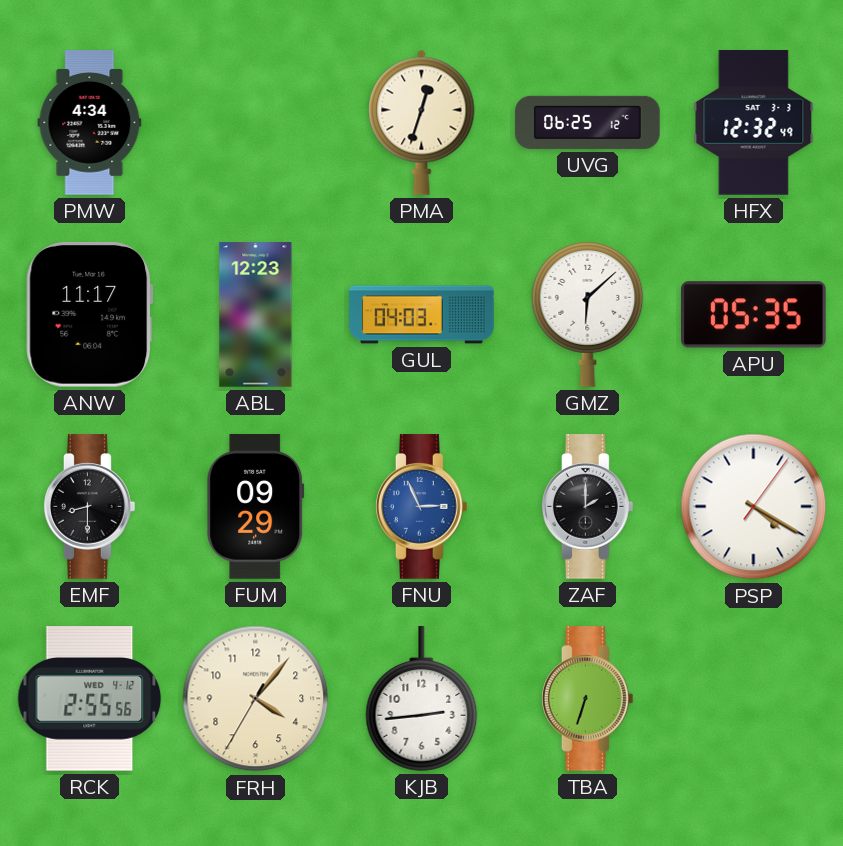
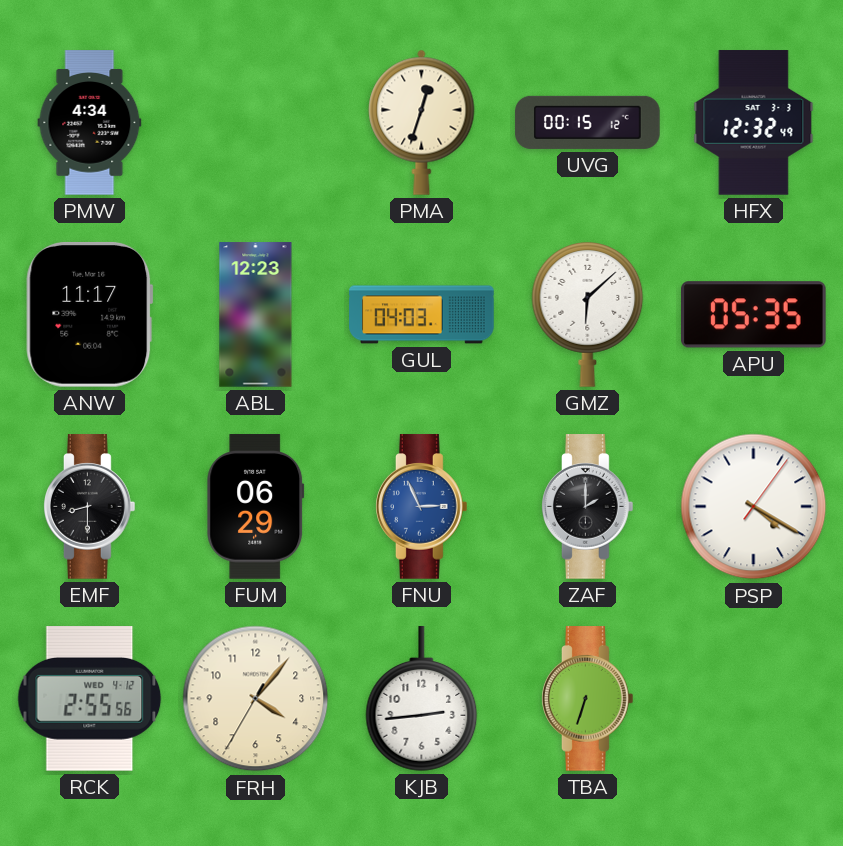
UVG: 06:25 -> 00:15
FUM: 09:29 -> 06:29
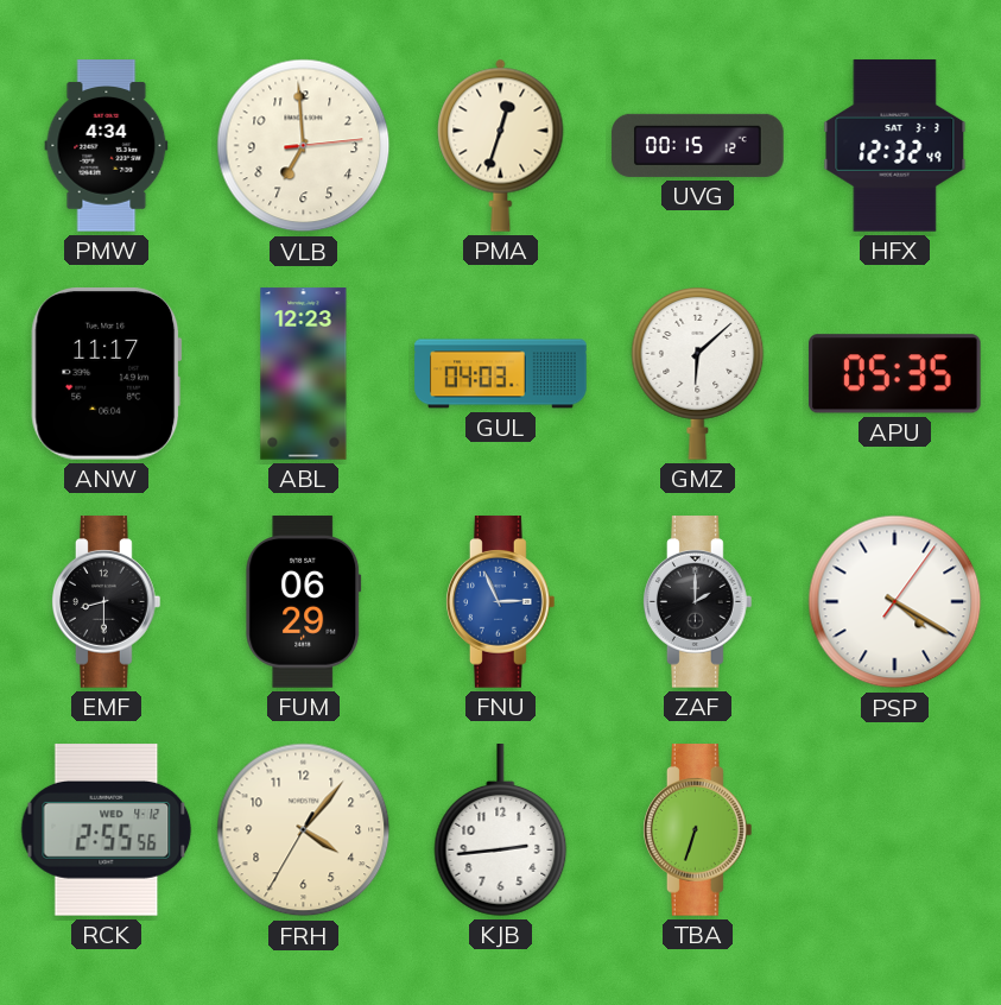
VLB: none -> 6:59
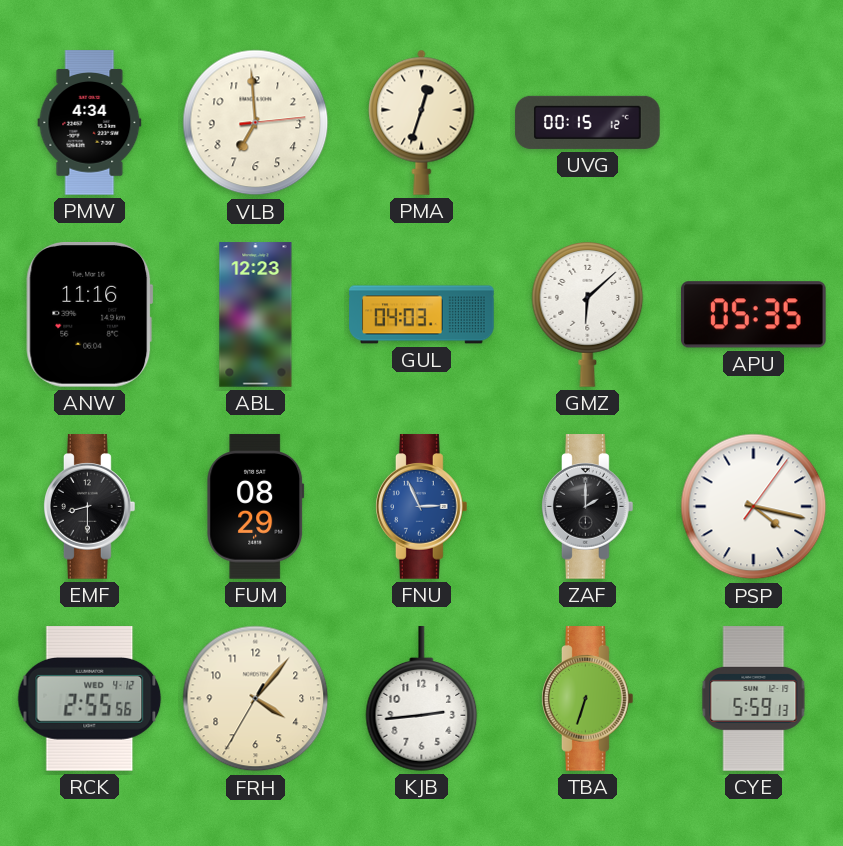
HFX: 12:32 -> none
ANW: 11:17 -> 11:16
FUM: 06:29 -> 08:29
PSP: 4:20 -> 4:17
CYE: none -> 5:59
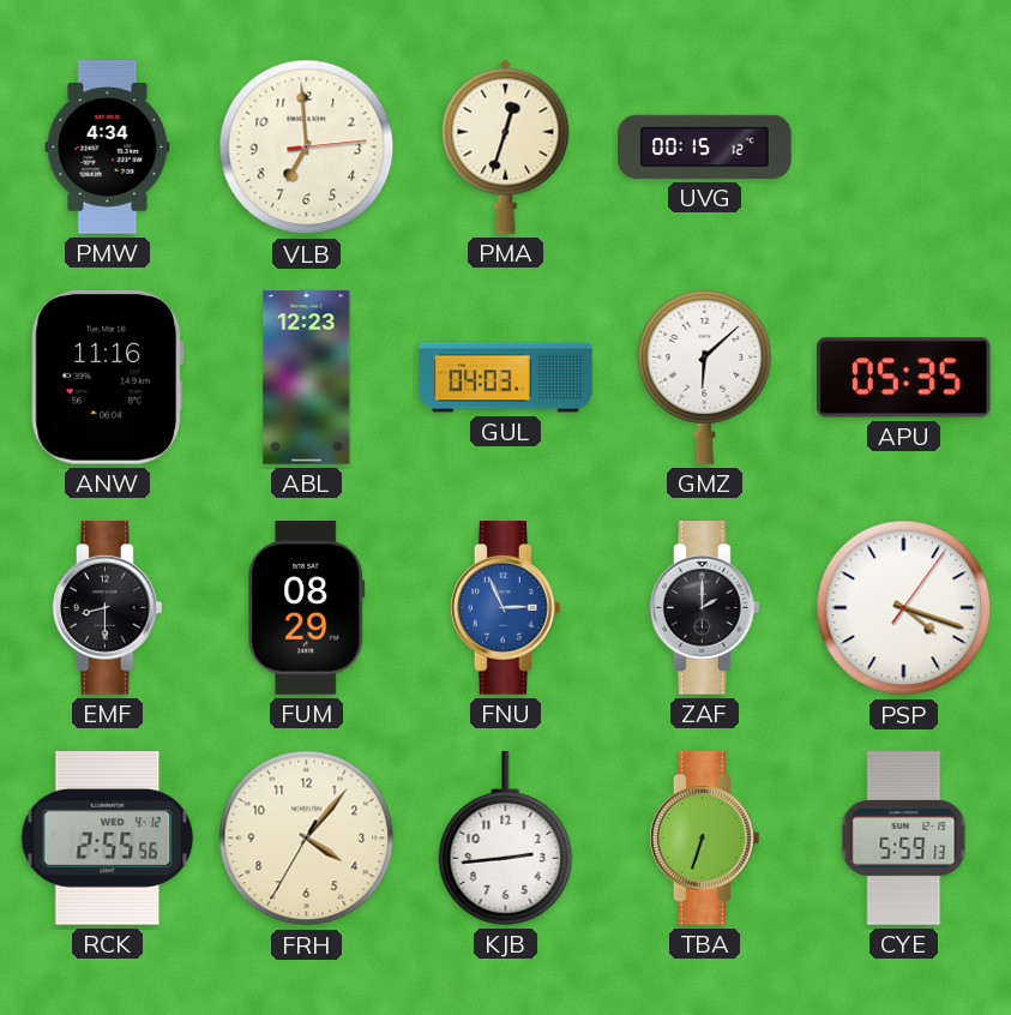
PSP: 4:17 -> 4:18
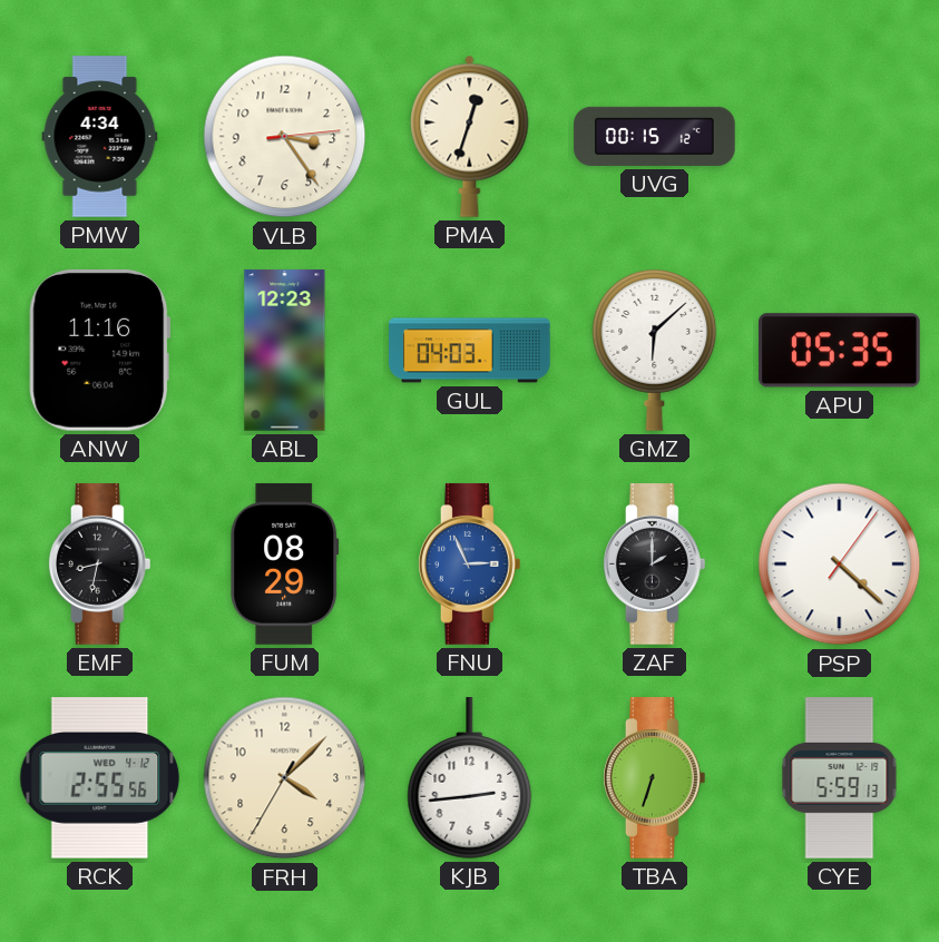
VLB: 6:59 -> 3:24
EMF: 8:30 -> 8:32
PSP: 4:18 -> 4:22
FRH: 4:06 -> 4:07
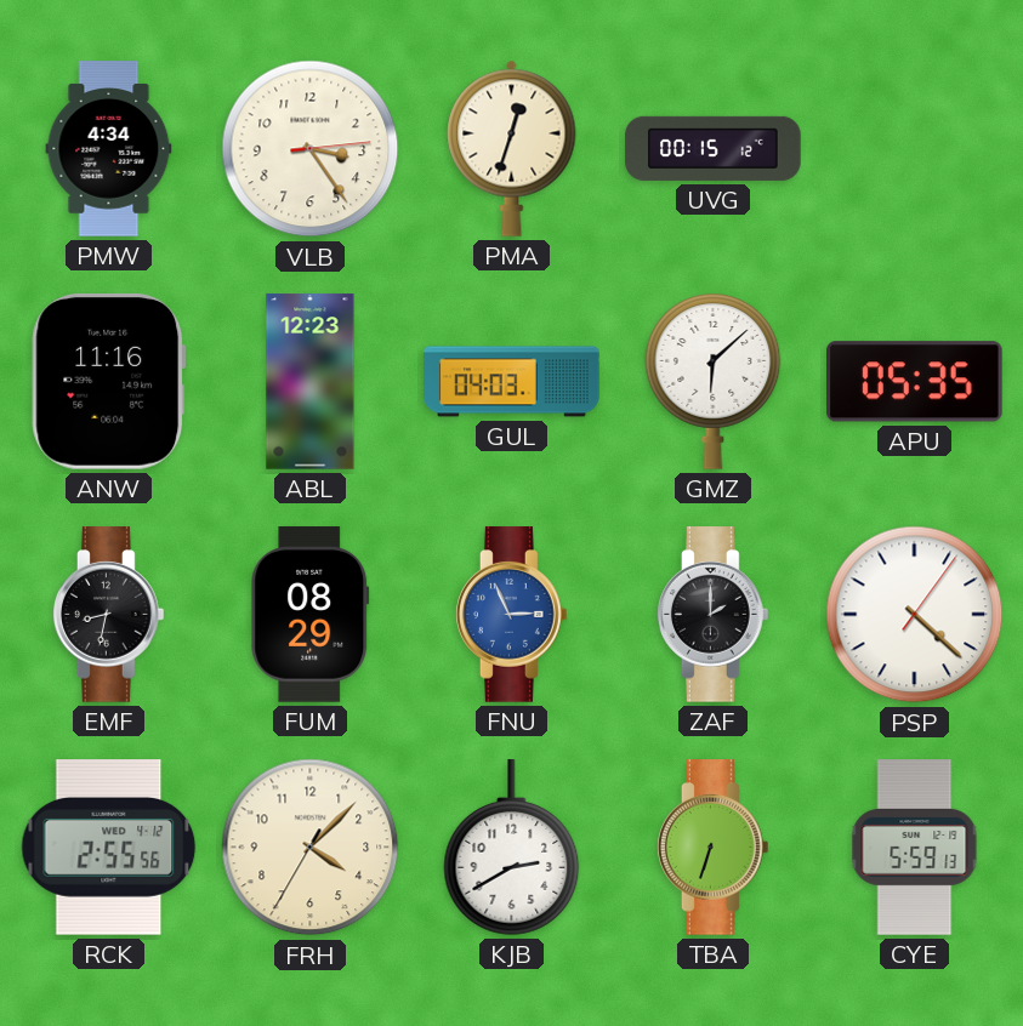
KJB: 2:44 -> 2:40
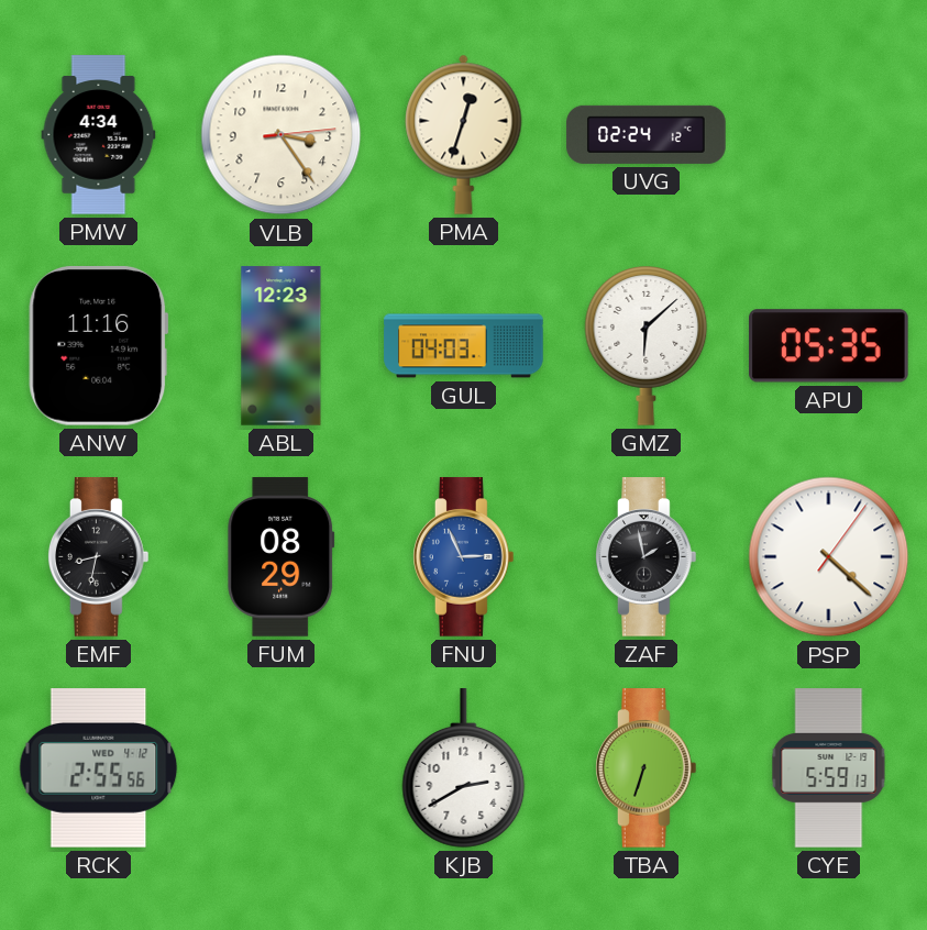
UVG: 00:15 -> 02:24
ZAF: 2:00 -> 1:58
FRH: 4:07 -> none
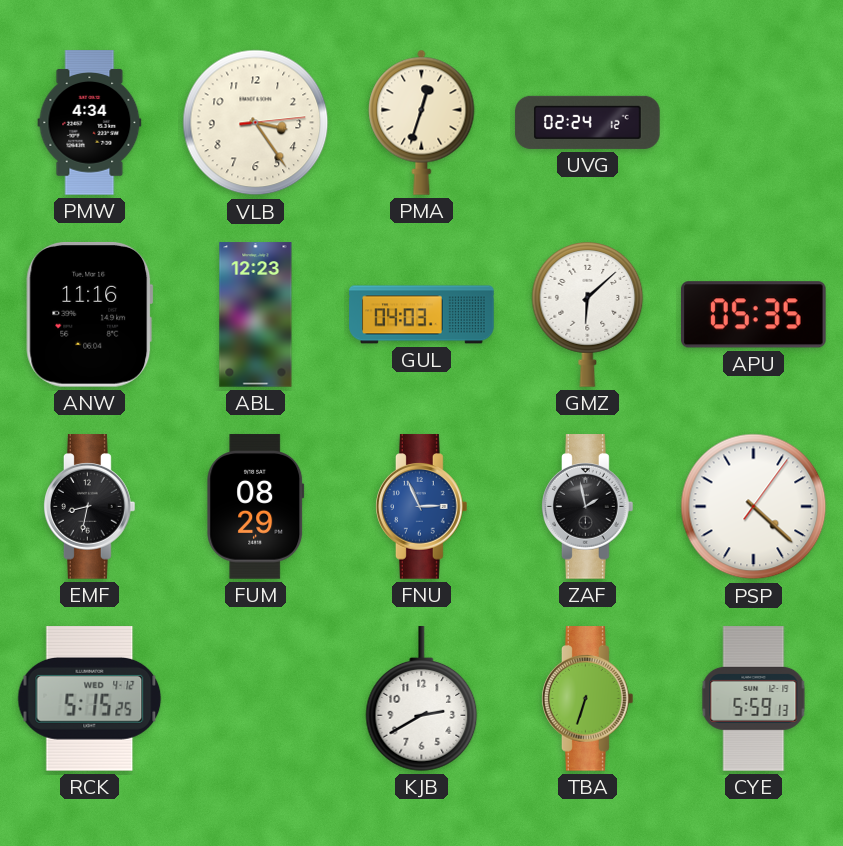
RCK: 2:55 -> 5:15
